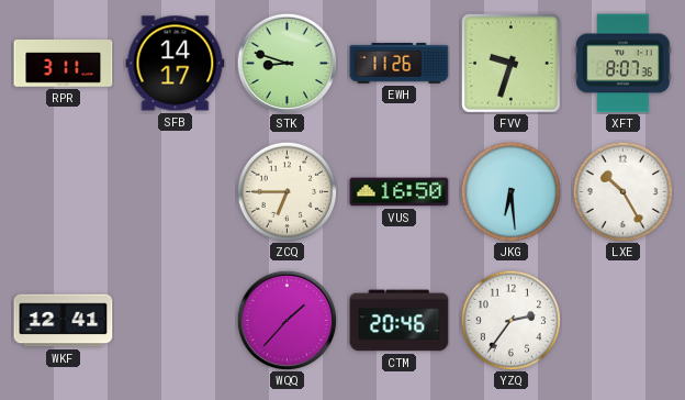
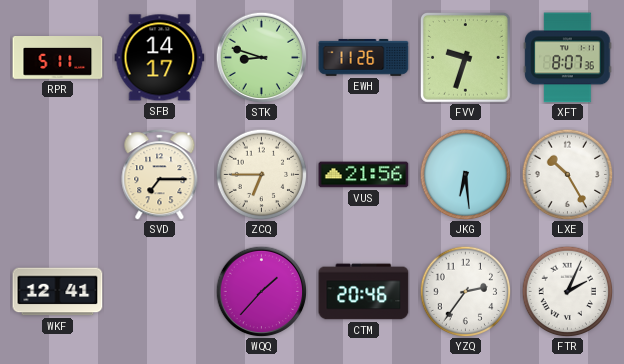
RPR: 3:11 -> 5:11
SVD: none -> 7:15
VUS: 16:50 -> 21:56
FTR: none -> 2:04
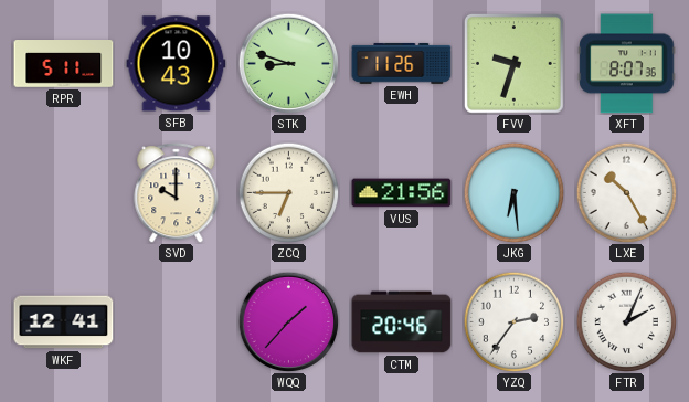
SFB: 14:17 -> 10:43
SVD: 7:15 -> 10:00
